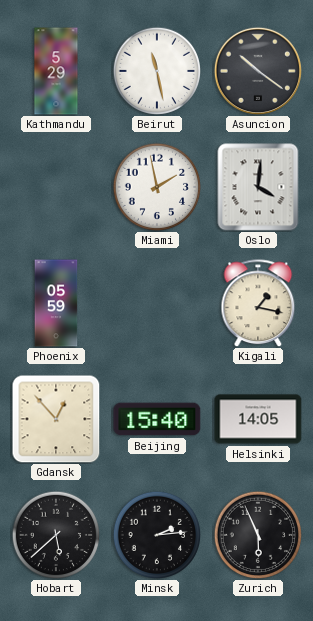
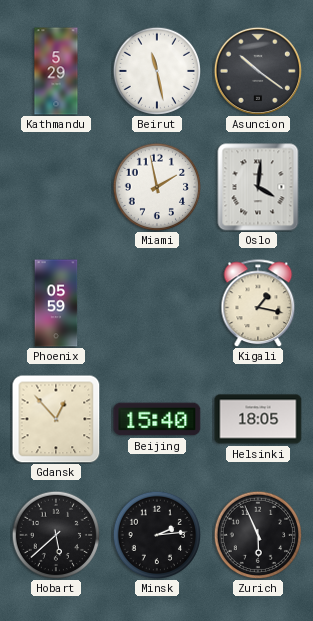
Helsinki: 14:05 -> 18:05
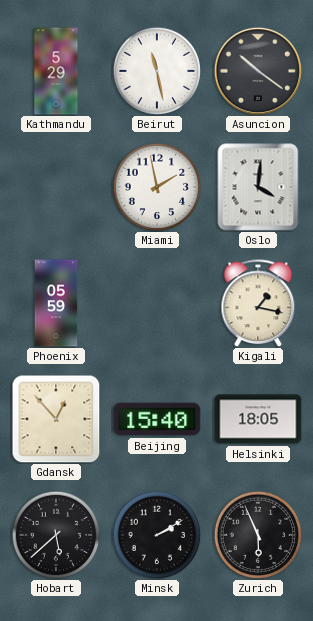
Minsk: 2:14 -> 2:10
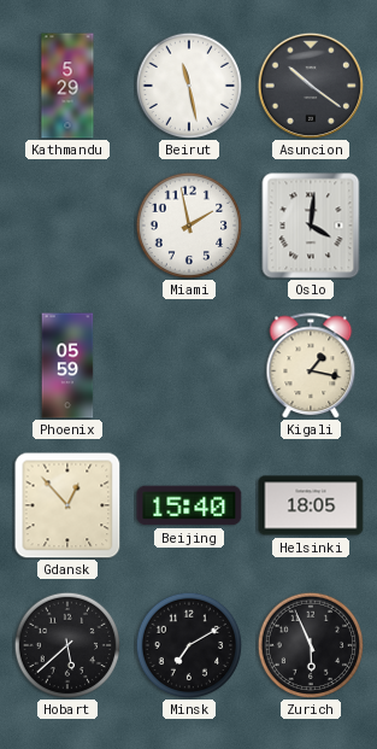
Minsk: 2:10 -> 7:10
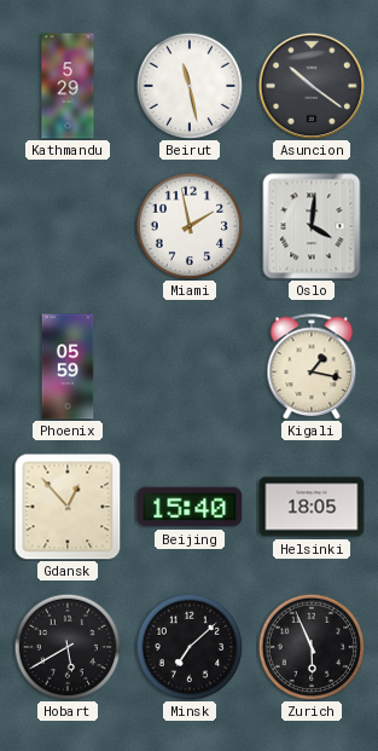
Hobart: 5:38 -> 5:40
Minsk: 7:10 -> 7:08
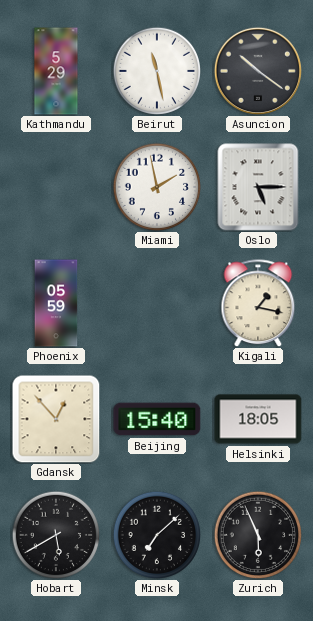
Oslo: 4:01 -> 5:15
